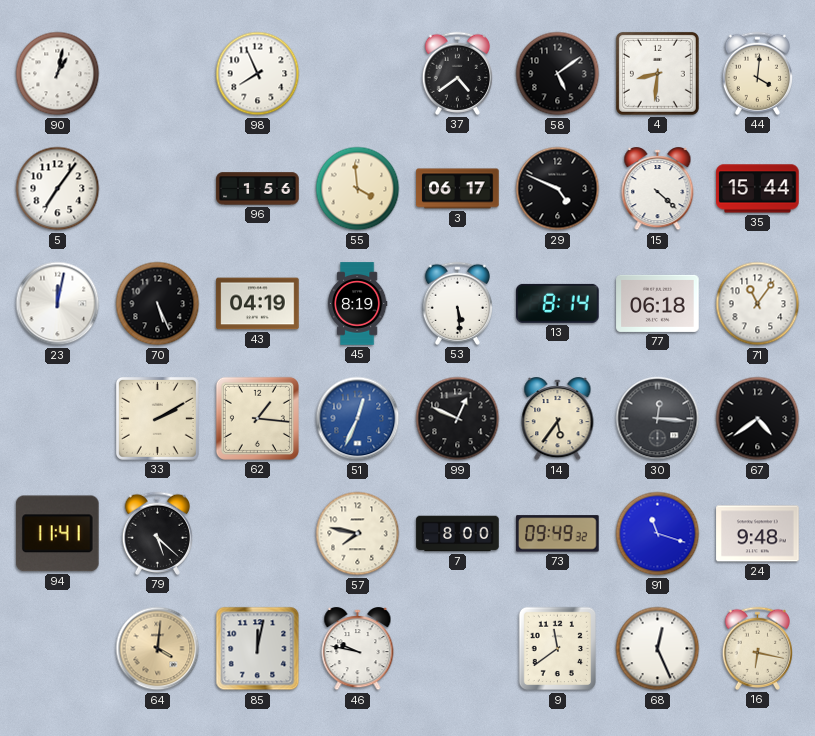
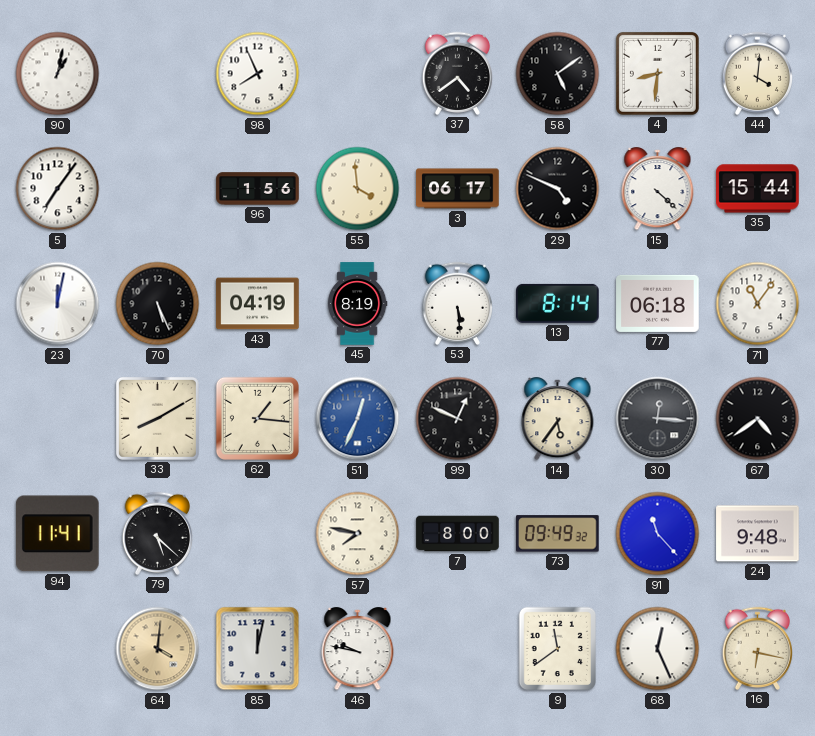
33: 2:10 -> 8:10
91: 11:18 -> 11:23
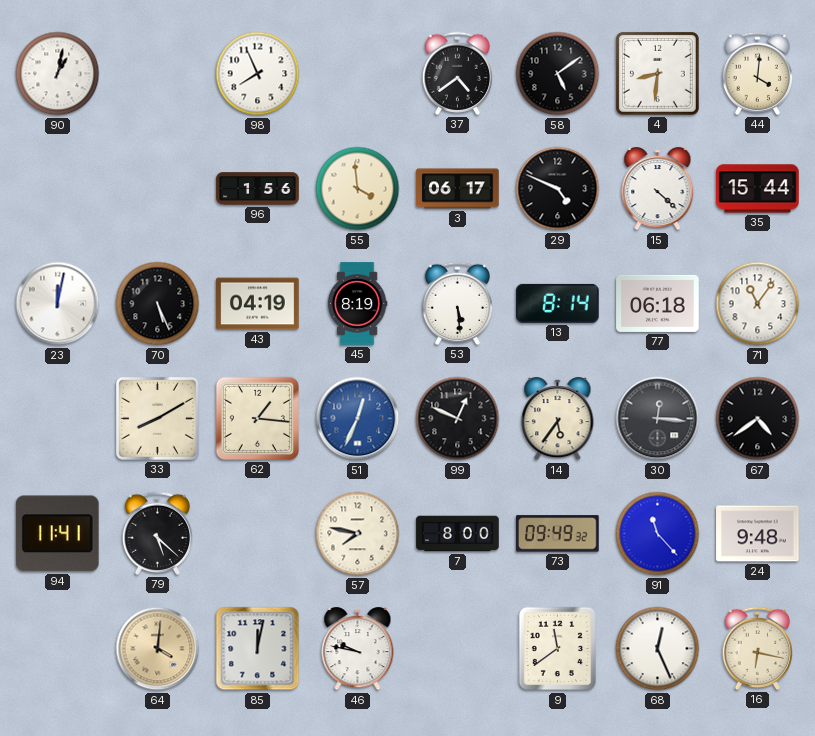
5: 7:06 -> none
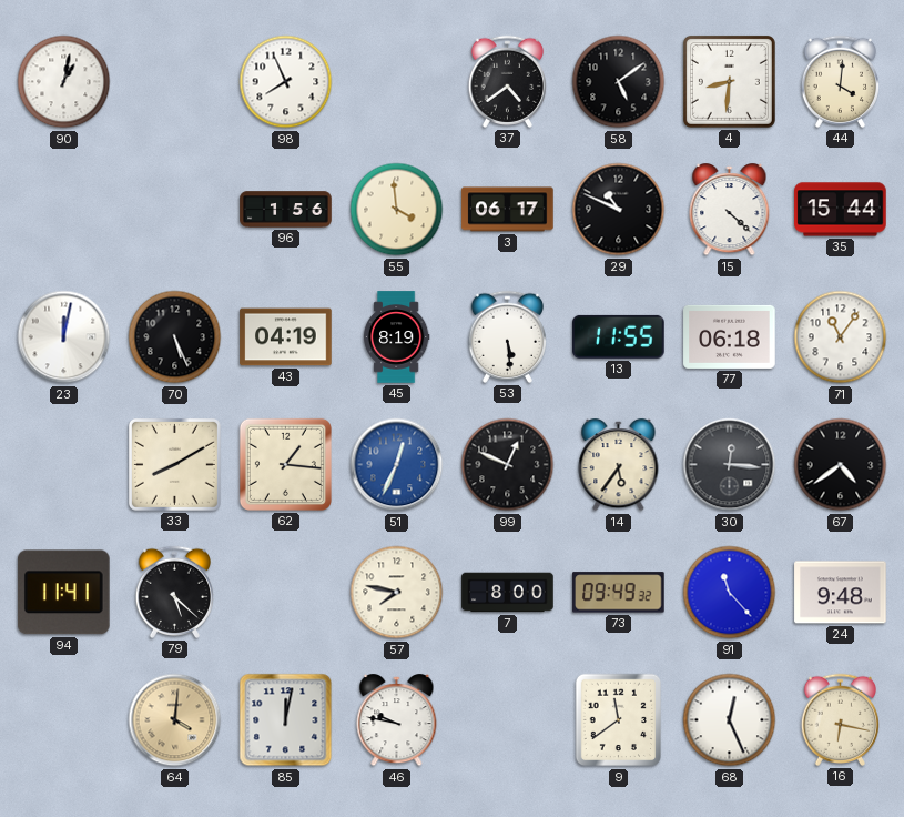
29: 4:49 -> 10:49
13: 8:14 -> 11:55
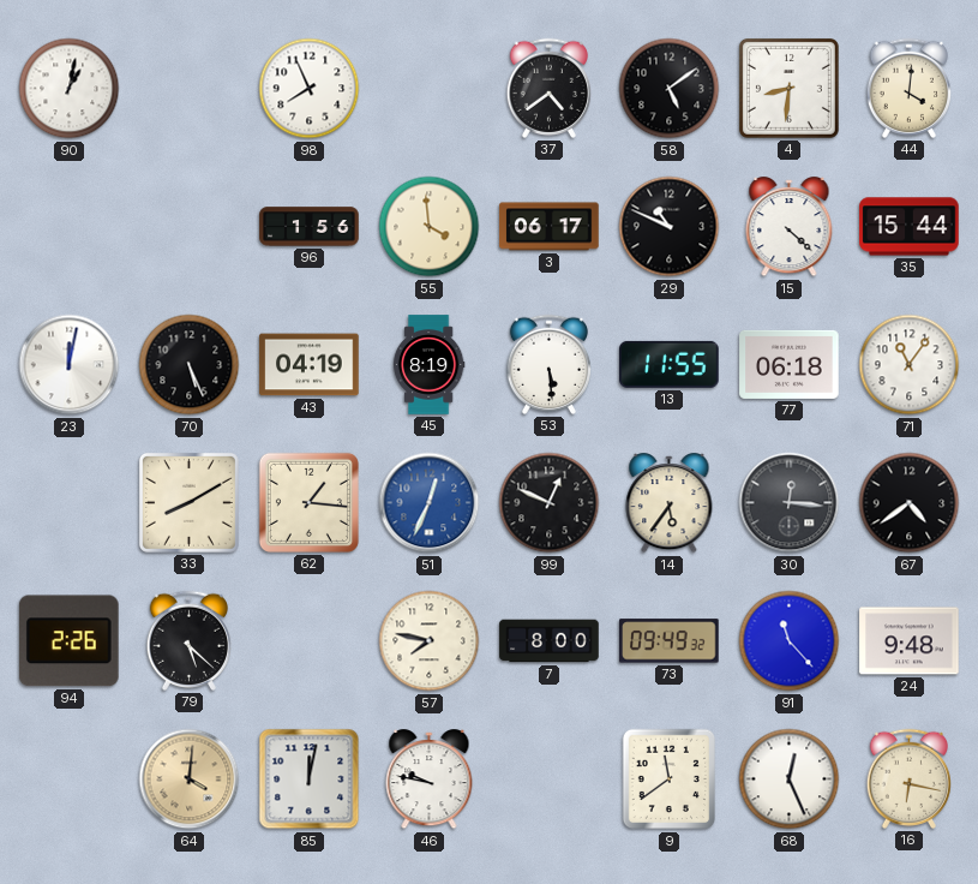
94: 11:41 -> 2:26
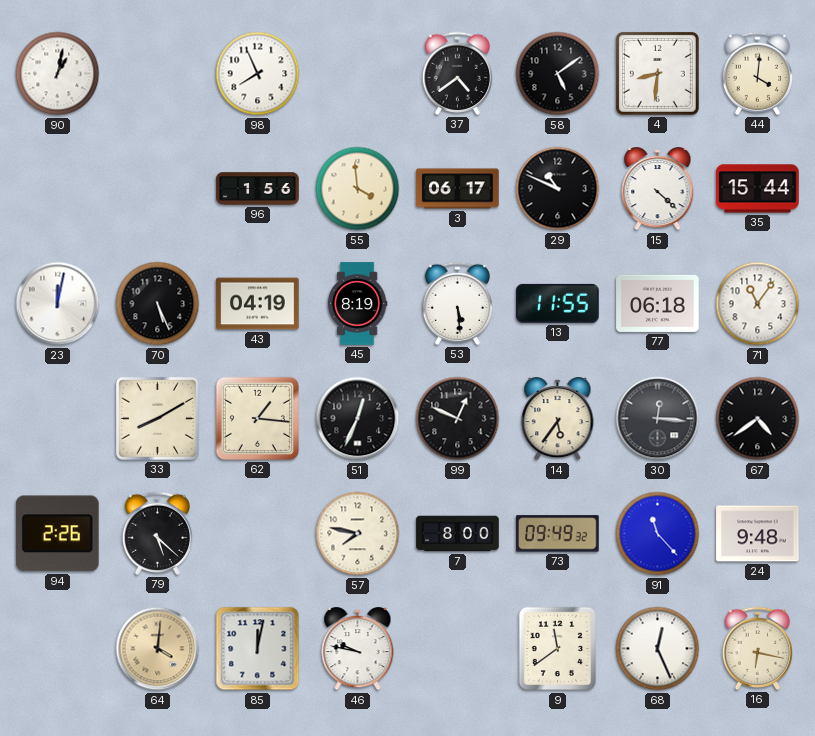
51 dial: blue -> black
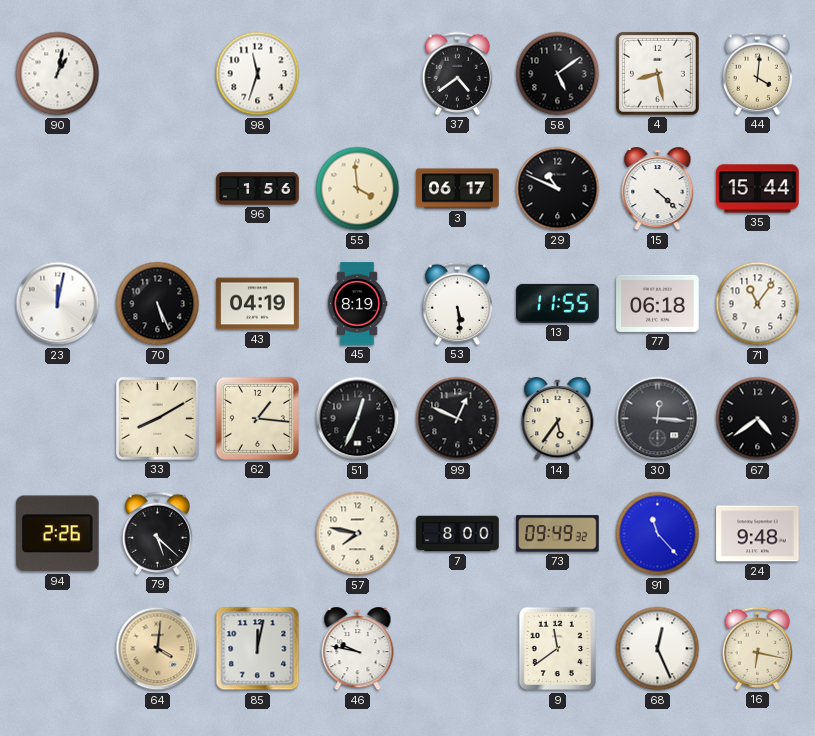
98: 7:56 -> 11:33
4: 8:31 -> 8:28
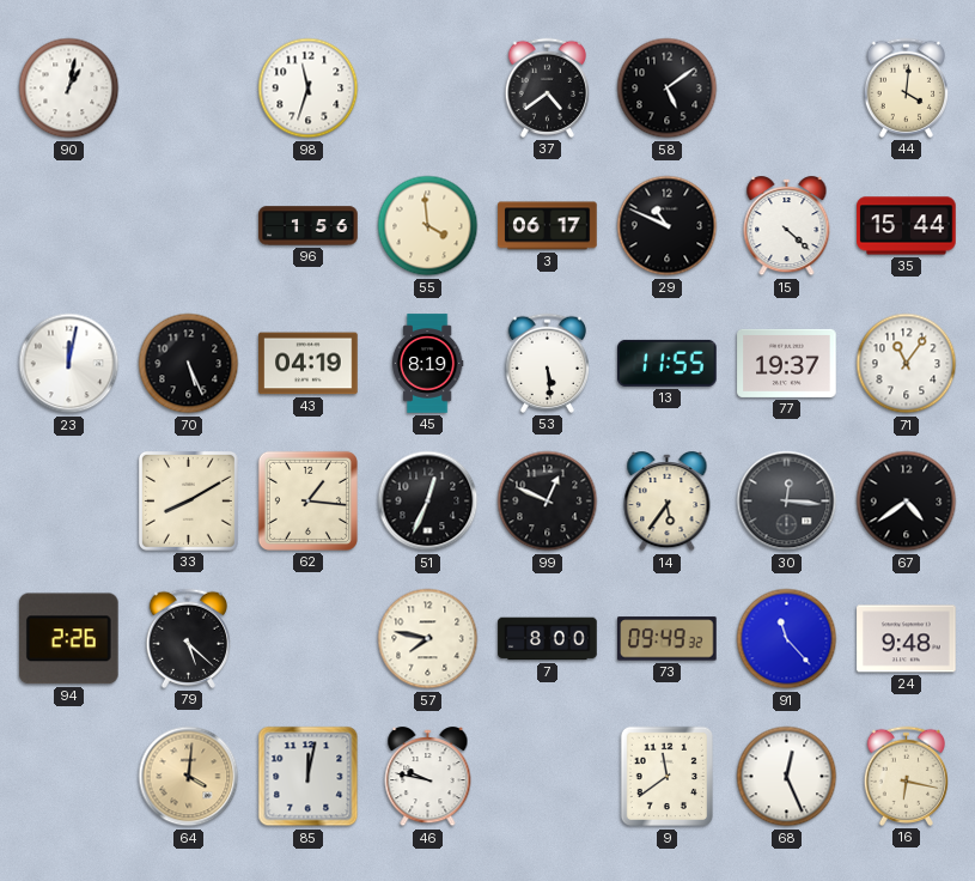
4: 8:28 -> none
77: 06:18 -> 19:37
